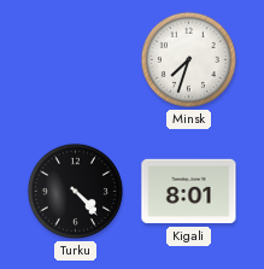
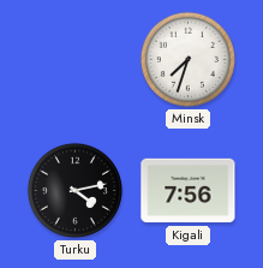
Turku: 4:23 -> 4:13
Kigali: 8:01 -> 7:56
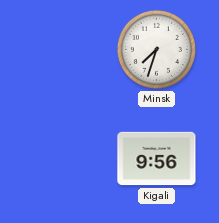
Turku: 4:13 -> none
Kigali: 7:56 -> 9:56
